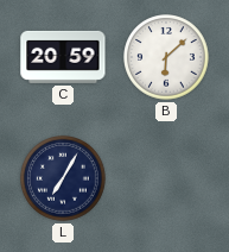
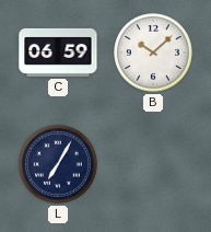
C: 20:59 -> 06:59
B: 6:08 -> 10:08
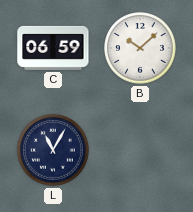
L: 7:05 -> 11:05
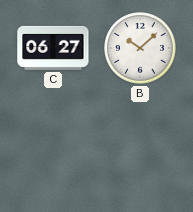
C: 06:59 -> 06:27
L: 11:05 -> none
